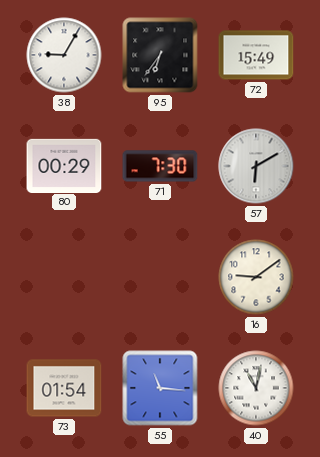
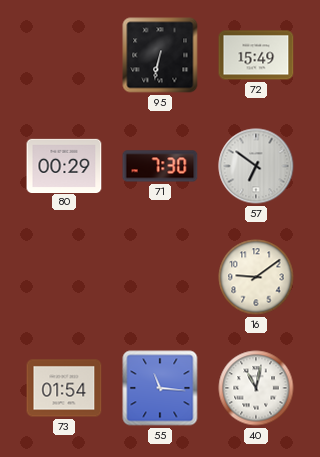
38: 9:05 -> none
95: 6:36 -> 6:32
57: 6:10 -> 6:51
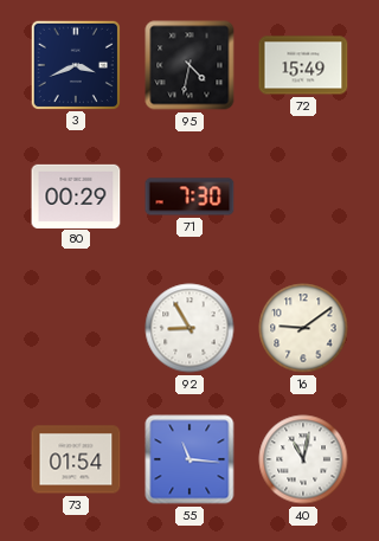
3: none -> 3:41
95: 6:32 -> 4:32
57: 6:51 -> none
92: none -> 8:55
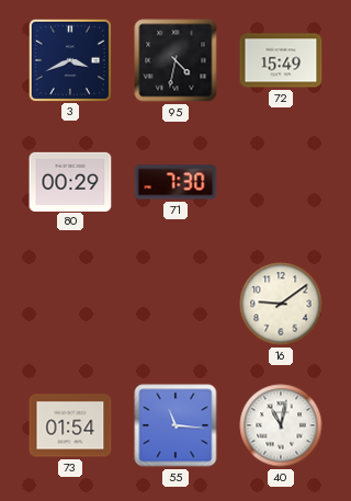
92: 8:55 -> none
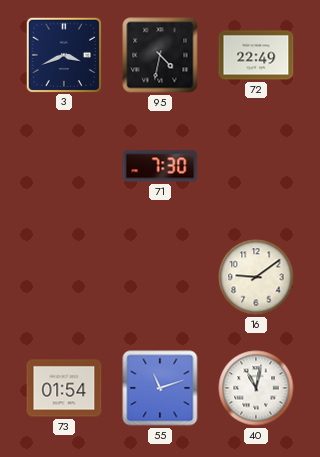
72: 15:49 -> 22:49
80: 00:29 -> none
55: 11:16 -> 11:12
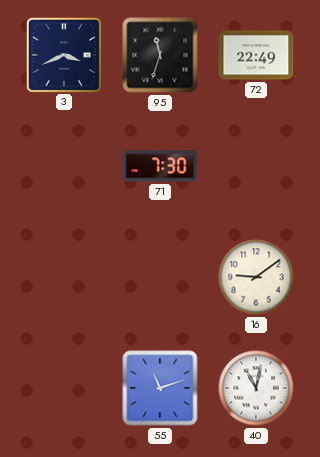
95: 4:32 -> 11:33
73: 01:54 -> none
